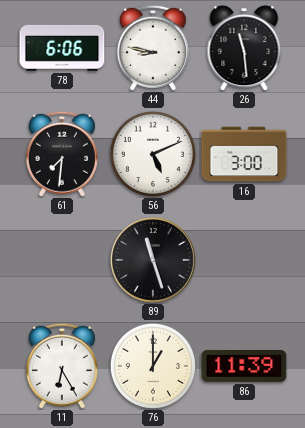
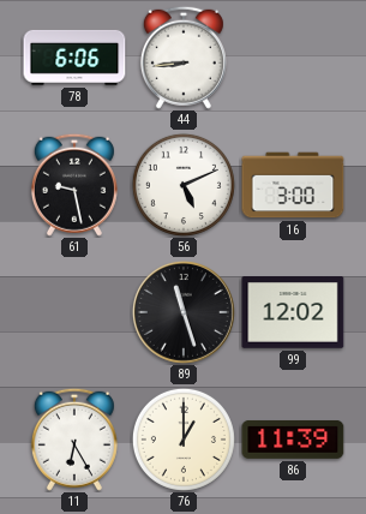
44: 8:47 -> 8:44
26: 11:29 -> none
61: 7:31 -> 9:28
99: none -> 12:02
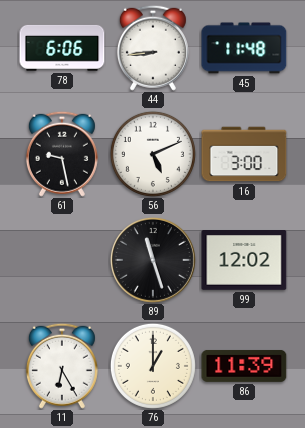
45: none -> 11:48
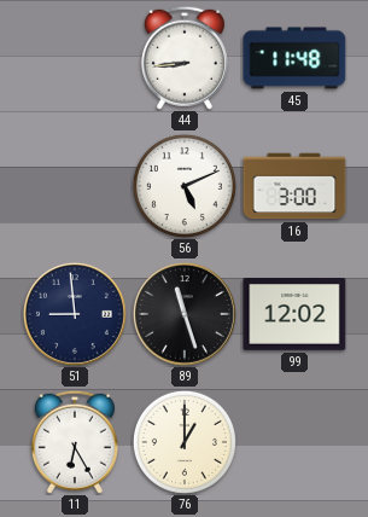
78: 6:06 -> none
61: 9:28 -> none
51: none -> 8:59
86: 11:39 -> none
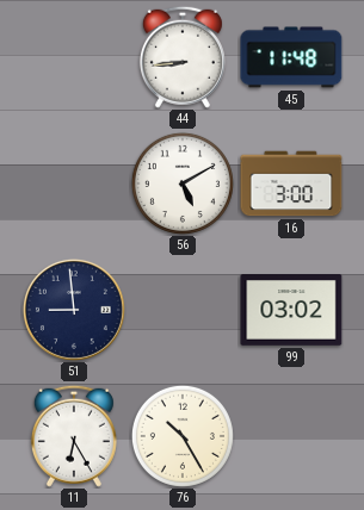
56: 5:11 -> 5:10
89: 11:27 -> none
99: 12:02 -> 03:02
76: 1:00 -> 10:25
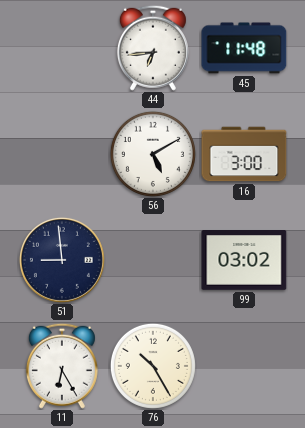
44: 8:44 -> 6:44
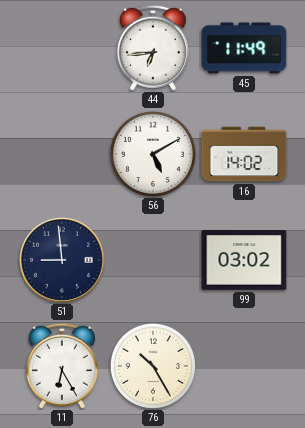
45: 11:48 -> 11:49
16: 3:00 -> 14:02
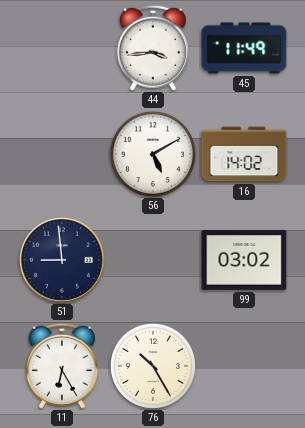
44: 6:44 -> 3:44
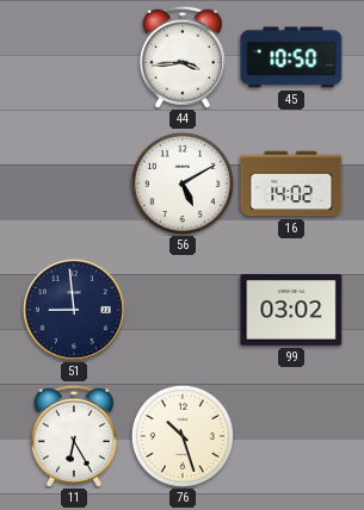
45: 11:49 -> 10:50
76: 10:25 -> 10:27
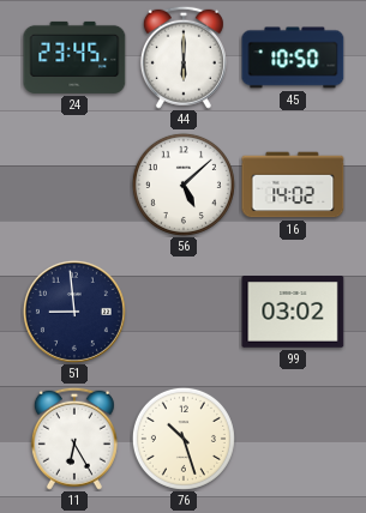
24: none -> 23:45
44: 3:44 -> 6:00
56: 5:10 -> 5:08
